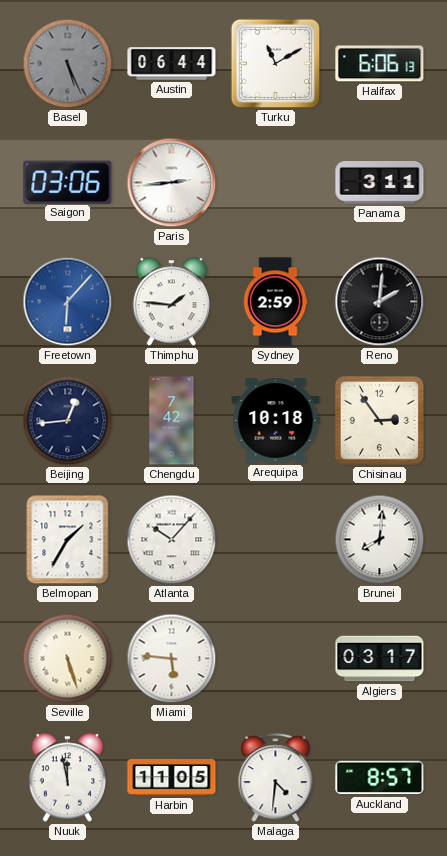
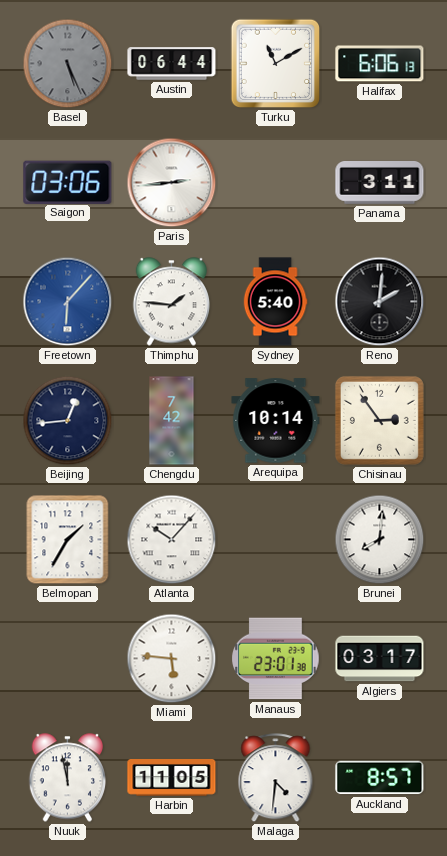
Sydney: 2:59 -> 5:40
Arequipa: 10:18 -> 10:14
Seville: 5:27 -> none
Manaus: none -> 23:01
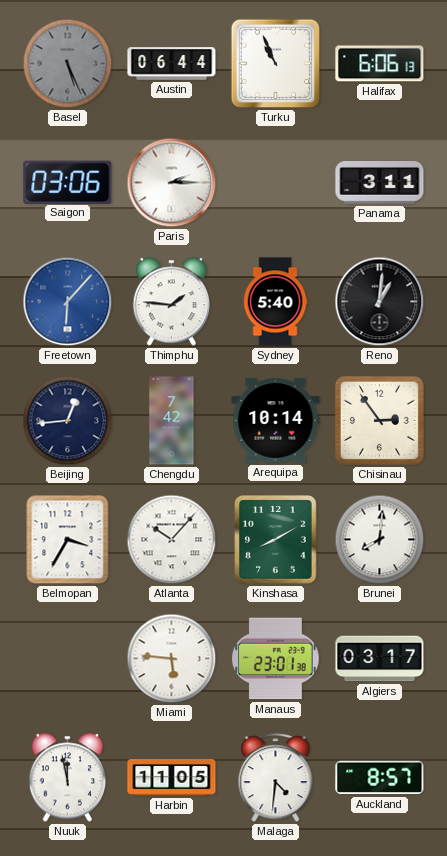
Turku: 11:10 -> 10:56
Paris: 2:44 -> 2:15
Reno: 2:01 -> 1:01
Belmopan: 1:35 -> 3:35
Kinshasa: none -> 8:10
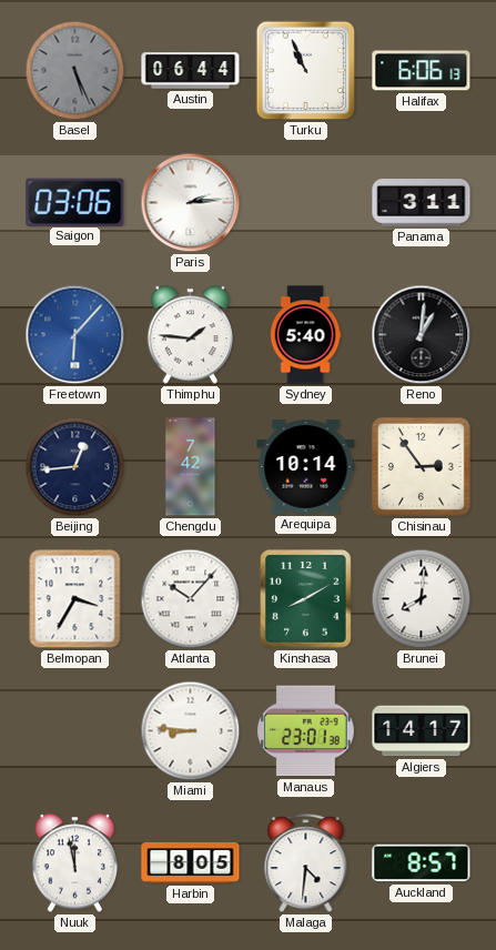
Paris: 2:15 -> 2:14
Miami: 5:46 -> 8:46
Algiers: 03:17 -> 14:17
Harbin: 11:05 -> 8:05
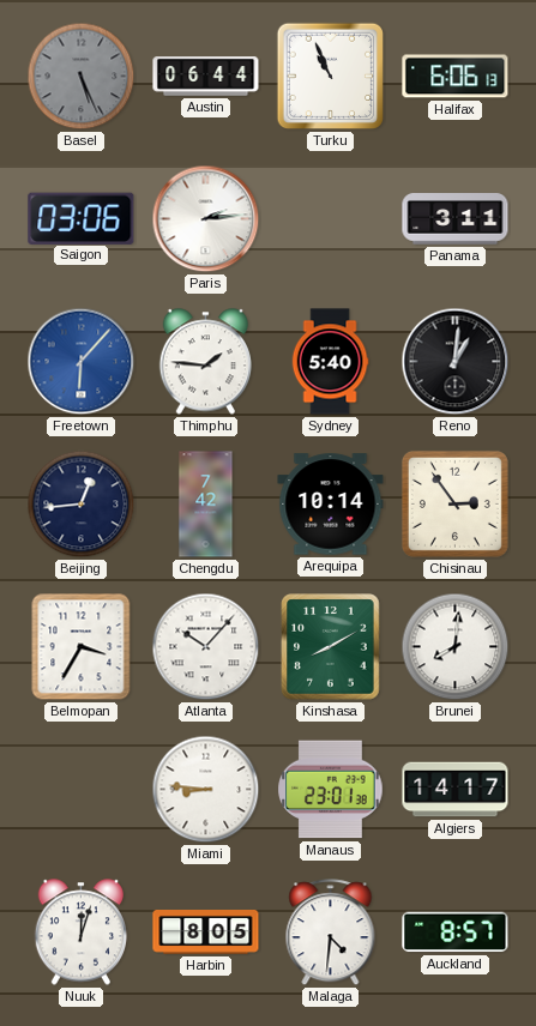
Nuuk: 11:58 -> 12:03
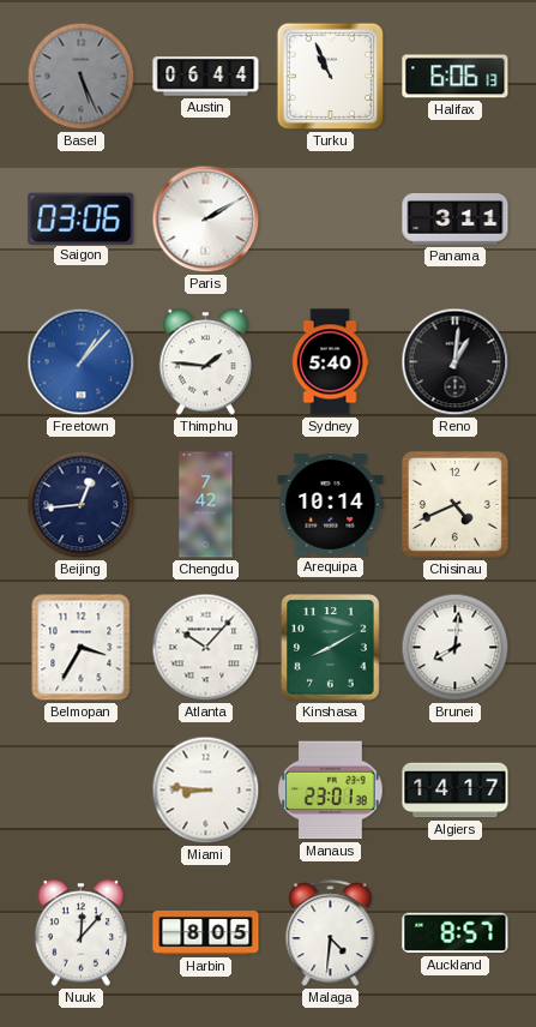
Paris: 2:14 -> 2:10
Freetown: 6:07 -> 1:07
Chisinau: 2:54 -> 4:41
Nuuk: 12:03 -> 12:07
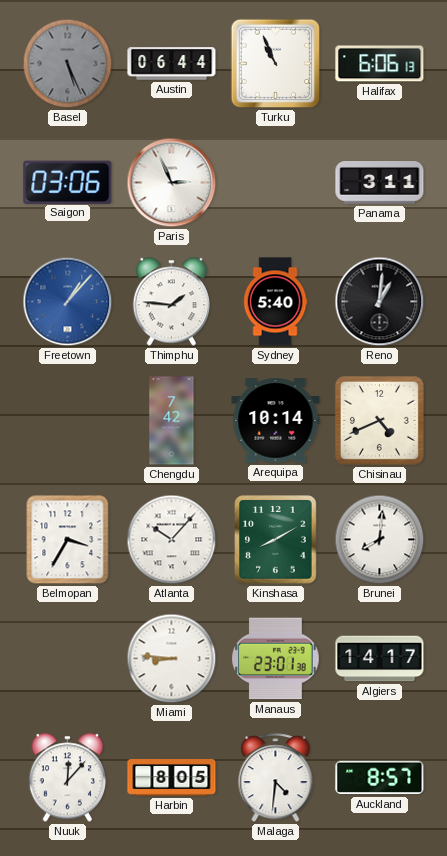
Paris: 2:10 -> 2:56
Beijing: 12:44 -> none
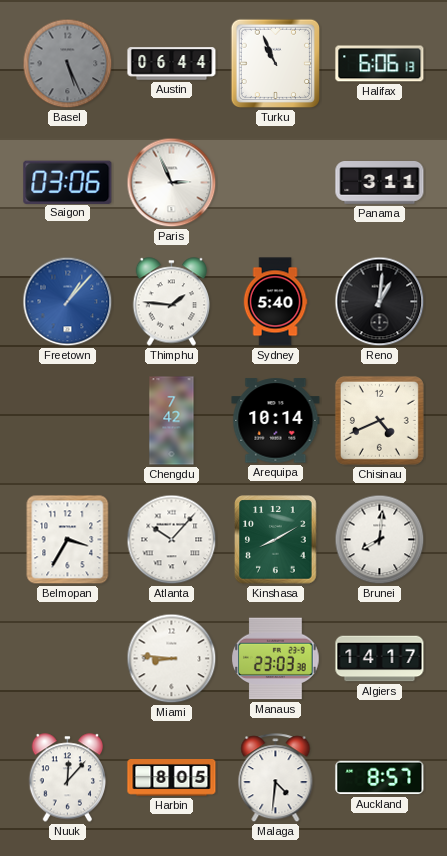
Manaus: 23:01 -> 23:03
